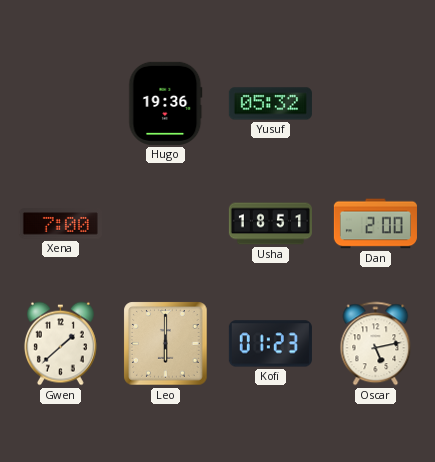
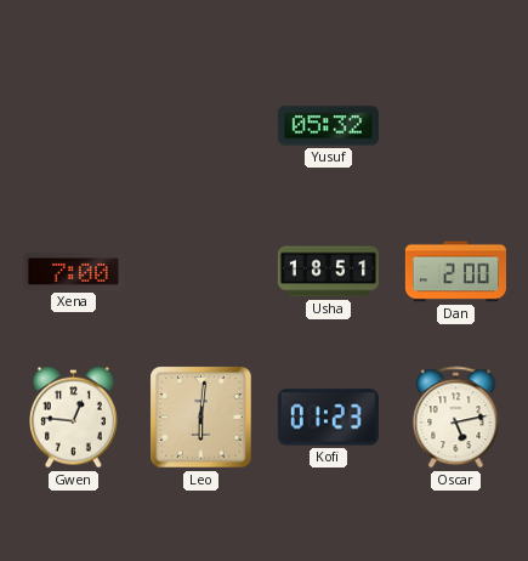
Hugo: 19:36 -> none
Gwen: 1:38 -> 12:46
Leo: 6:00 -> 6:01
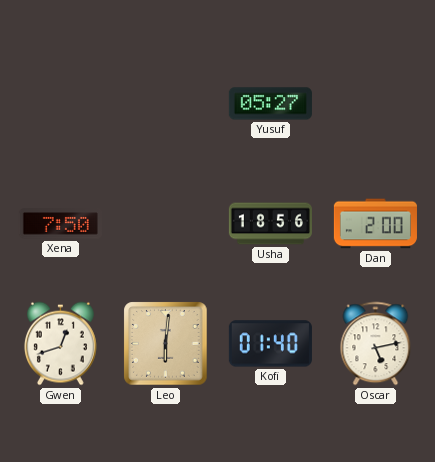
Yusuf: 05:32 -> 05:27
Xena: 7:00 -> 7:50
Usha: 18:51 -> 18:56
Gwen: 12:46 -> 12:42
Kofi: 01:23 -> 01:40
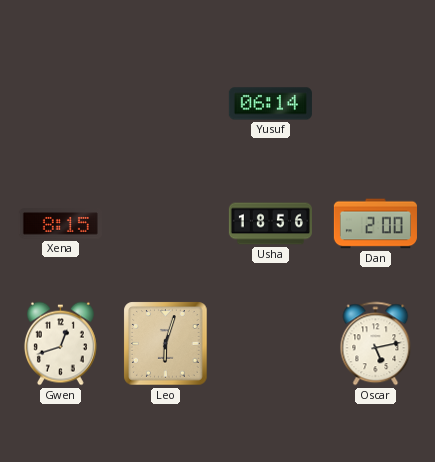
Yusuf: 05:27 -> 06:14
Xena: 7:50 -> 8:15
Leo: 6:01 -> 6:03
Kofi: 01:40 -> none
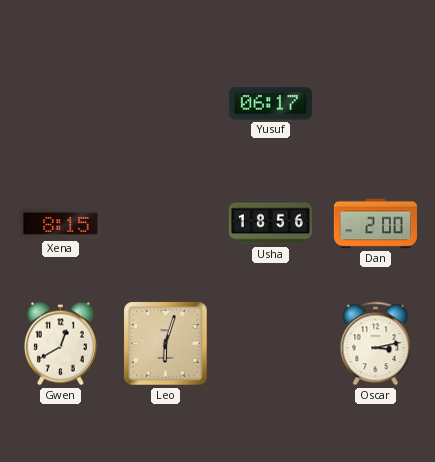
Yusuf: 06:14 -> 06:17
Gwen: 12:42 -> 12:40
Oscar: 5:13 -> 3:13
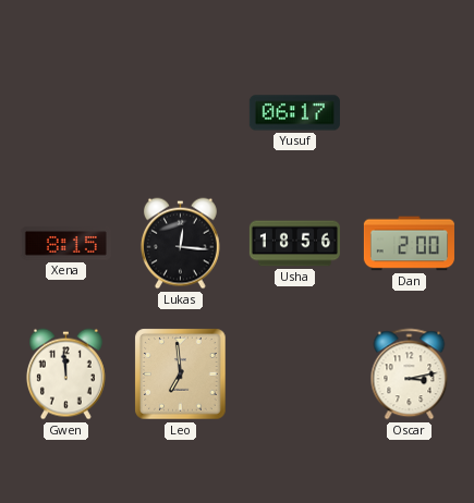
Lukas: none -> 12:16
Gwen: 12:40 -> 11:59
Leo: 6:03 -> 6:59
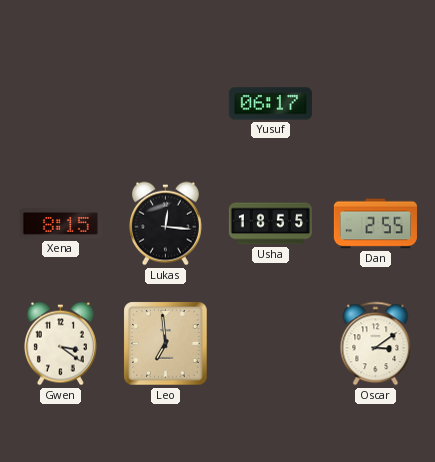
Usha: 18:56 -> 18:55
Dan: 2:00 -> 2:55
Gwen: 11:59 -> 3:21
Oscar: 3:13 -> 3:09
